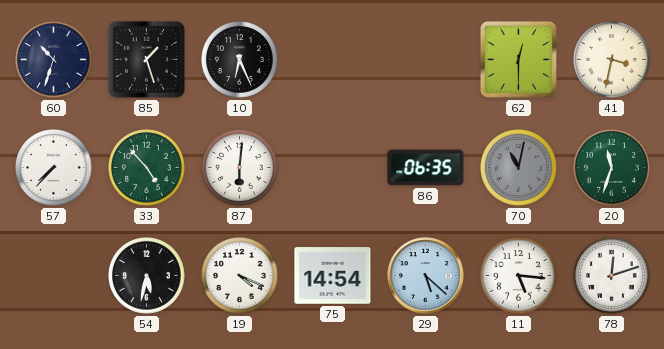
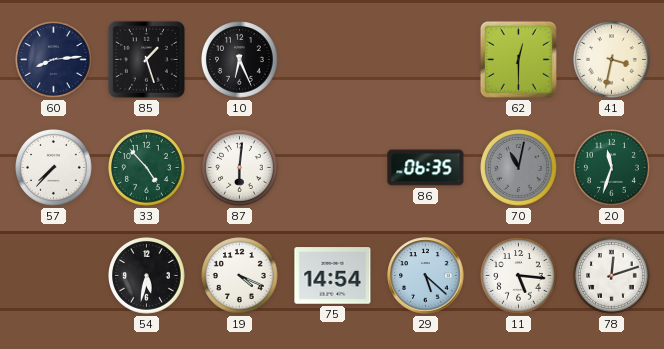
60: 10:33 -> 8:14
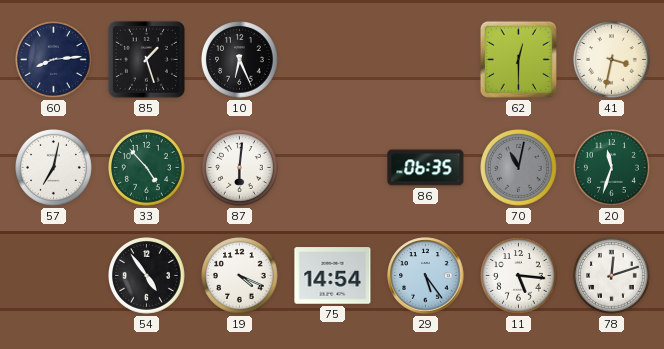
57: 7:37 -> 7:02
54: 5:32 -> 4:54
29: 5:22 -> 5:24
